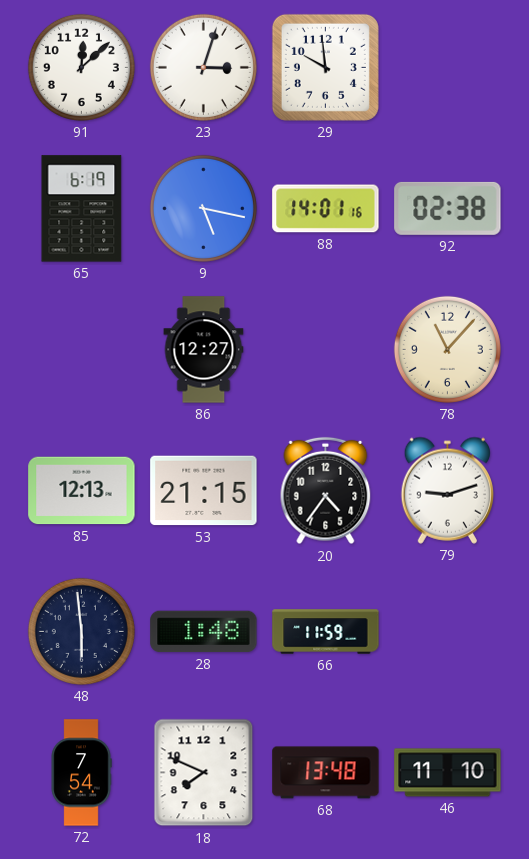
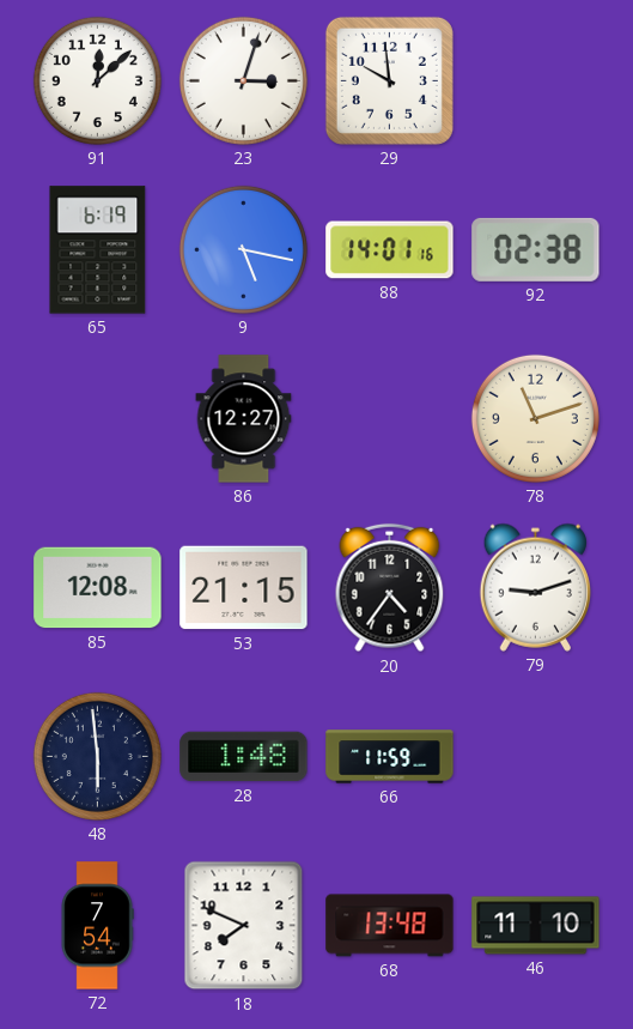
78: 11:07 -> 11:12
85: 12:13 -> 12:08
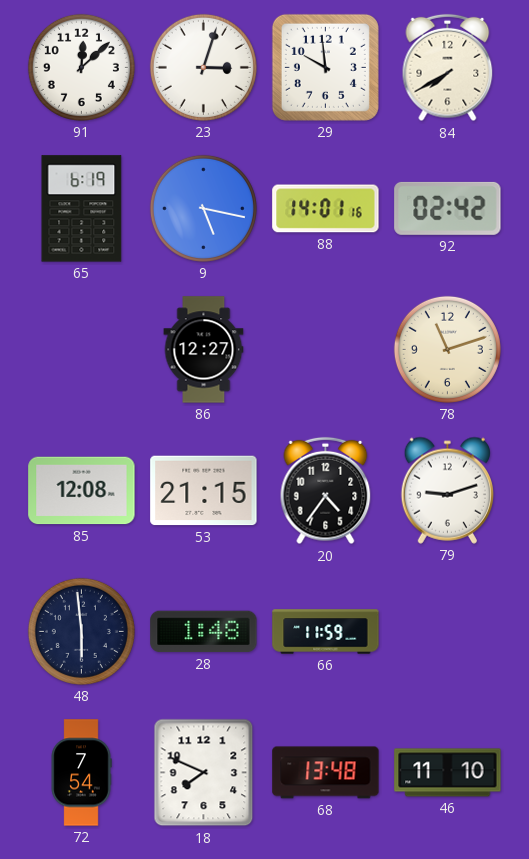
84: none -> 7:40
92: 02:38 -> 02:42
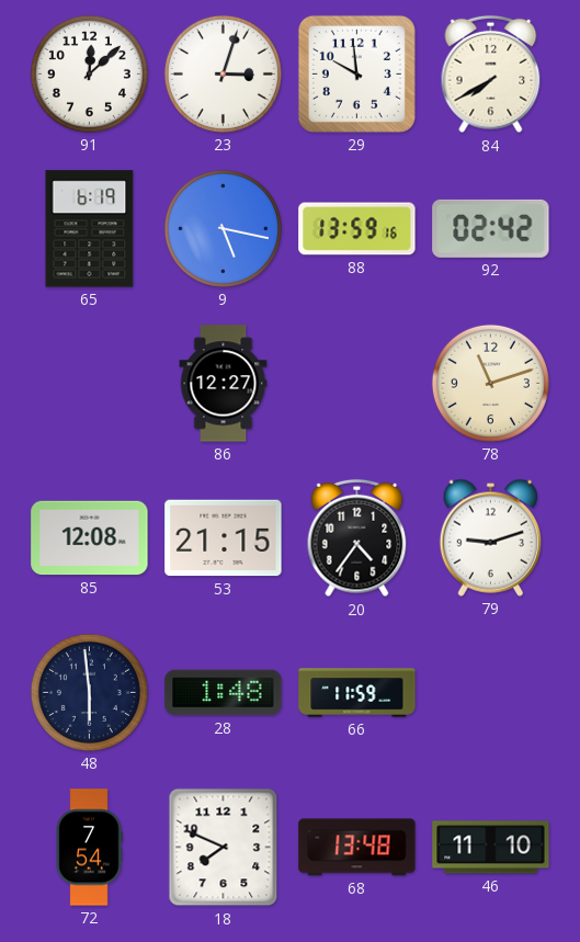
88: 14:01 -> 13:59
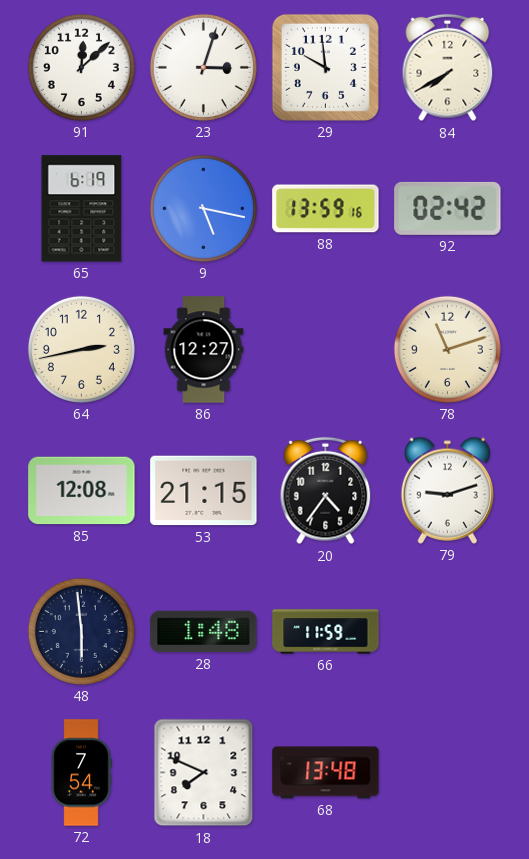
64: none -> 2:43
46: 11:10 -> none
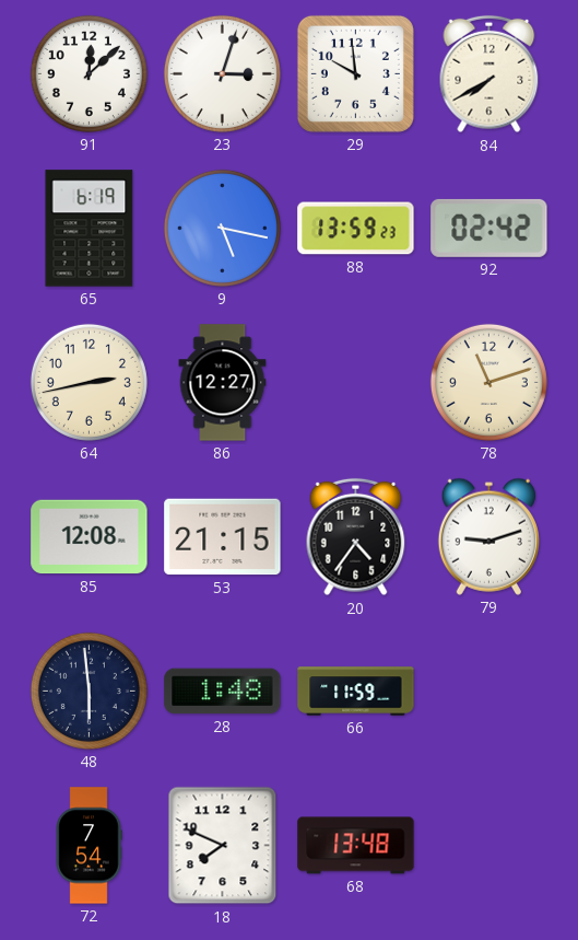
88: 13:59:16 -> 13:59:23
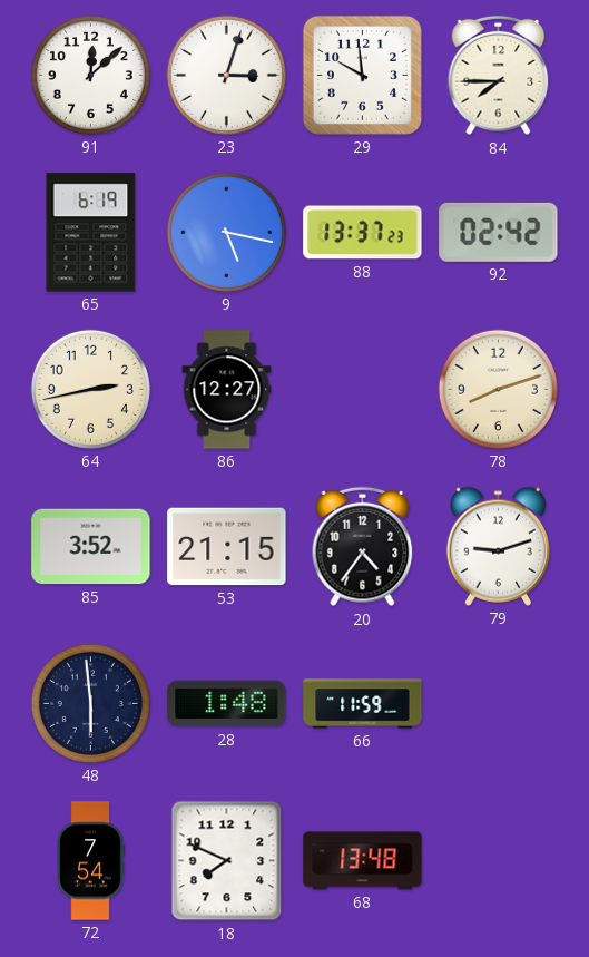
84: 7:40 -> 7:45
88: 13:59 -> 13:37
78: 11:12 -> 8:12
85: 12:08 -> 3:52
